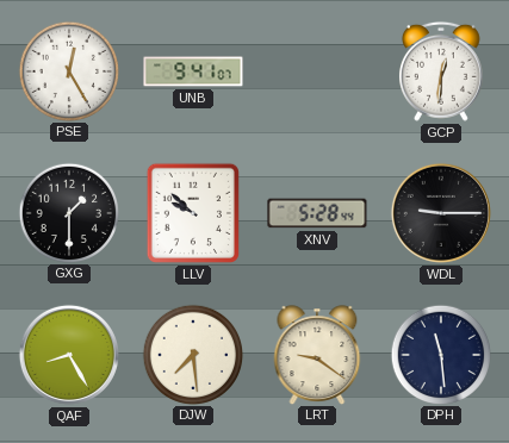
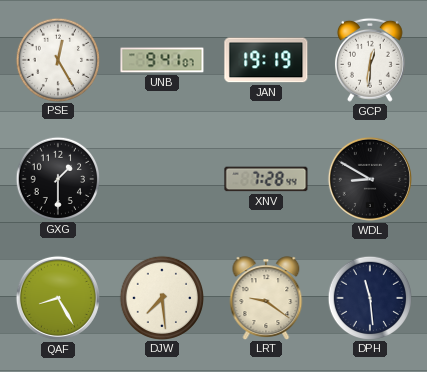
JAN: none -> 19:19
LLV: 9:52 -> none
XNV: 5:28 -> 7:28
WDL: 9:15 -> 8:50
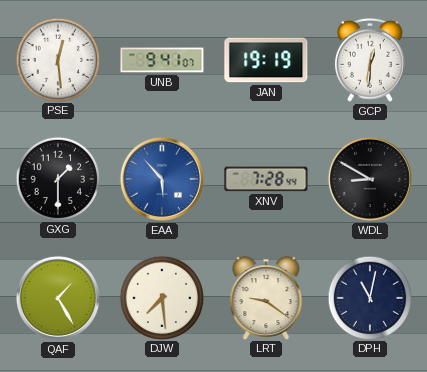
PSE: 12:25 -> 12:29
EAA: none -> 5:53
QAF: 8:25 -> 1:25
DPH: 11:29 -> 11:02
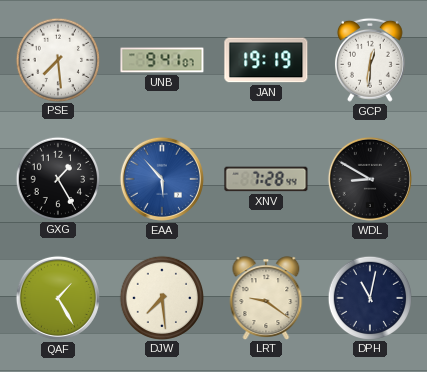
PSE: 12:29 -> 7:29
GXG: 1:30 -> 1:25
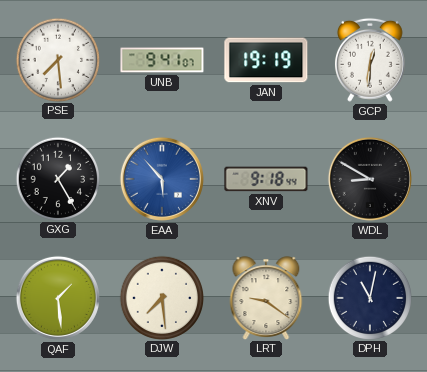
XNV: 7:28 -> 9:18
QAF: 1:25 -> 1:29
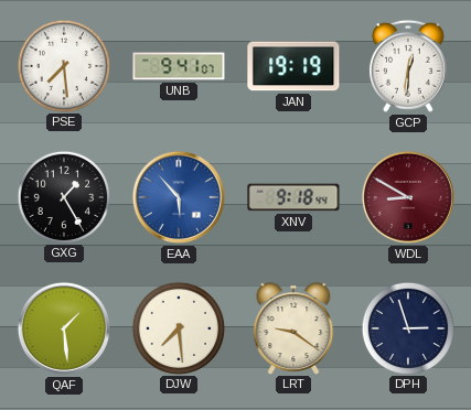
WDL dial: black -> burgundy
DPH: 11:02 -> 2:57
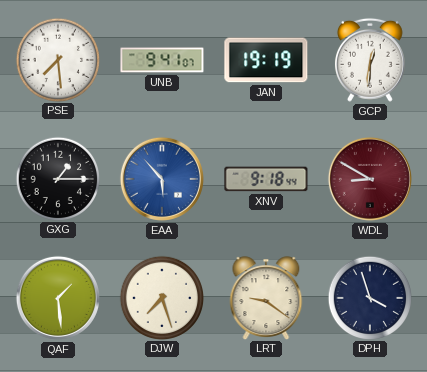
GXG: 1:25 -> 1:15
DJW: 7:29 -> 7:27
DPH: 2:57 -> 3:57
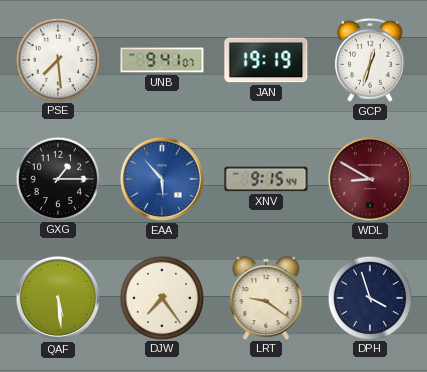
GCP: 12:31 -> 12:33
XNV: 9:18 -> 9:15
QAF: 1:29 -> 5:29
DJW: 7:27 -> 7:24
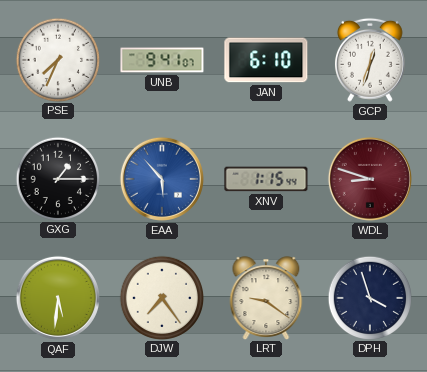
PSE: 7:29 -> 7:34
JAN: 19:19 -> 6:10
XNV: 9:15 -> 1:15
WDL: 8:50 -> 8:48
QAF: 5:29 -> 5:31
